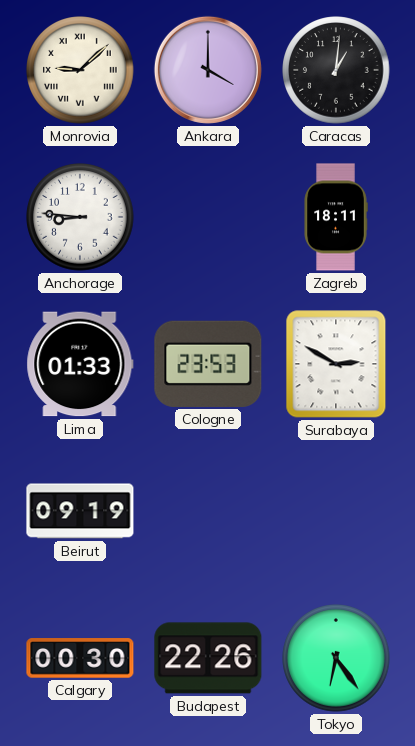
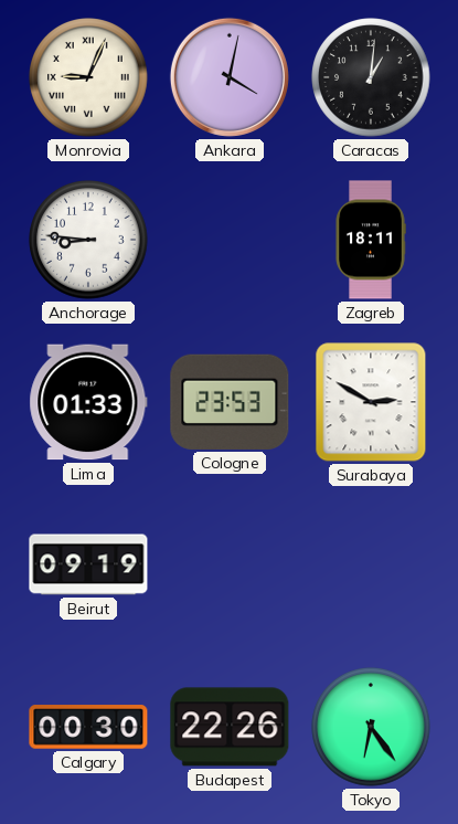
Monrovia: 9:08 -> 9:04
Ankara: 4:00 -> 4:02
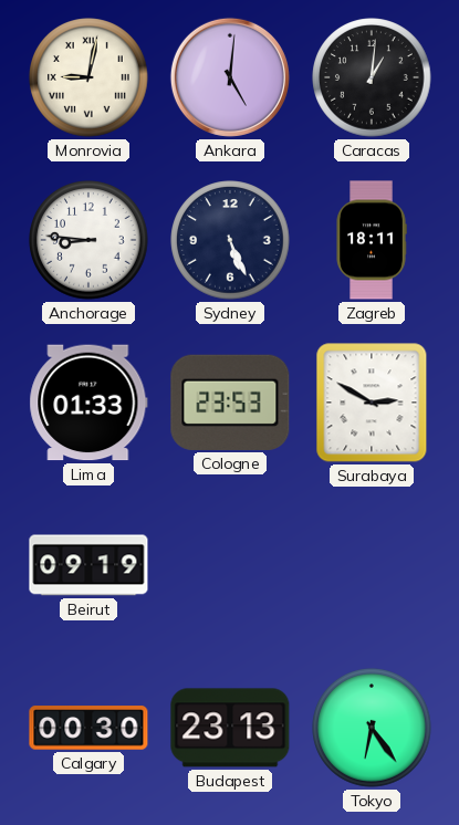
Monrovia: 9:04 -> 9:02
Ankara: 4:02 -> 5:01
Sydney: none -> 5:26
Budapest: 22:26 -> 23:13
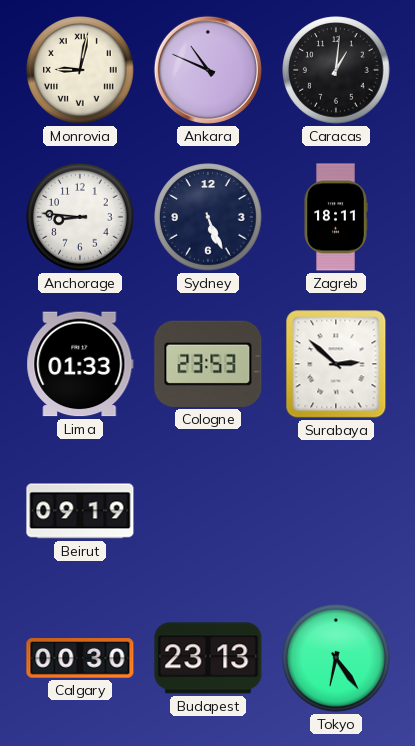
Ankara: 5:01 -> 10:49
Surabaya: 2:50 -> 2:52
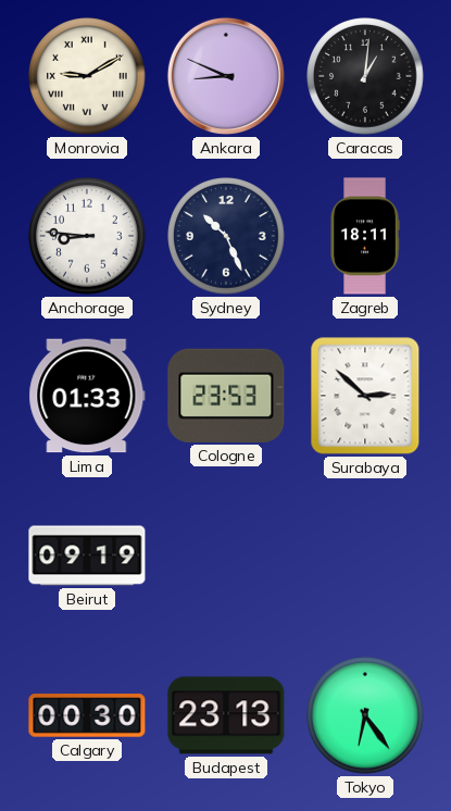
Monrovia: 9:02 -> 9:10
Ankara: 10:49 -> 8:49
Sydney: 5:26 -> 10:26
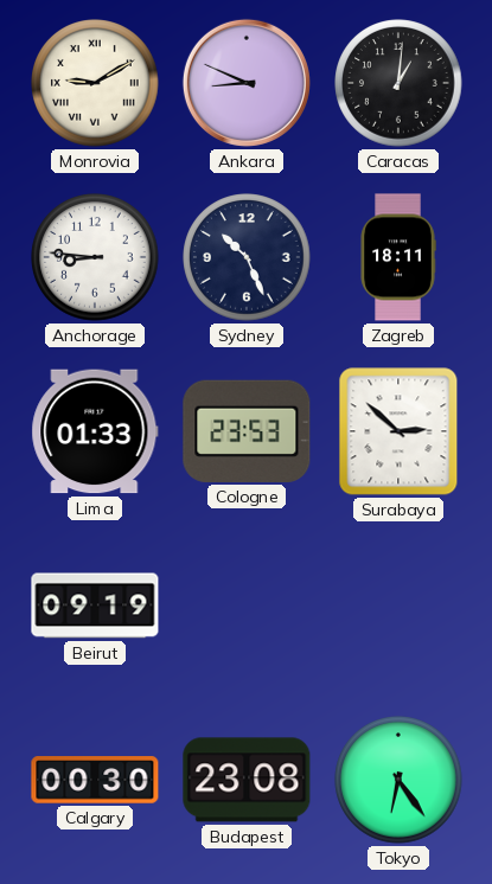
Budapest: 23:13 -> 23:08
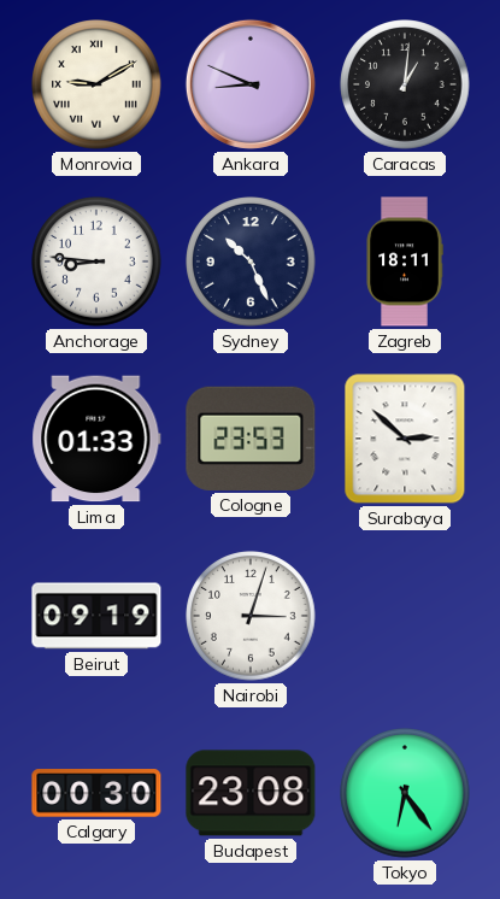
Nairobi: none -> 3:03
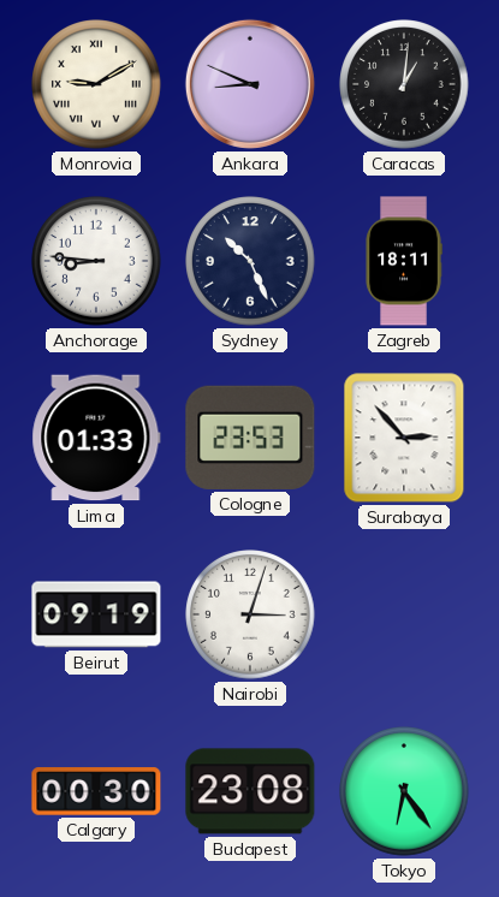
Surabaya: 2:52 -> 2:53
